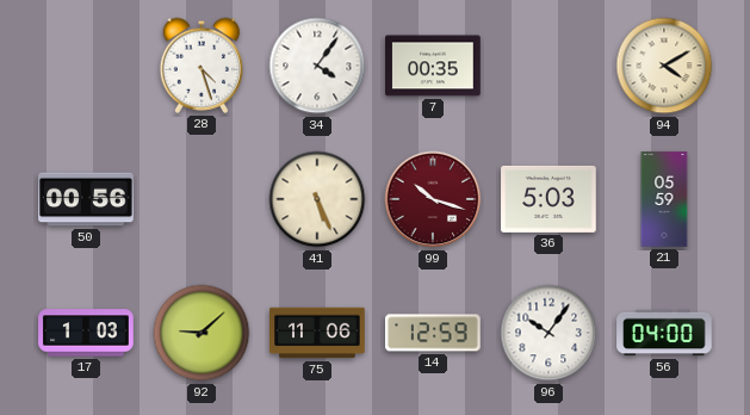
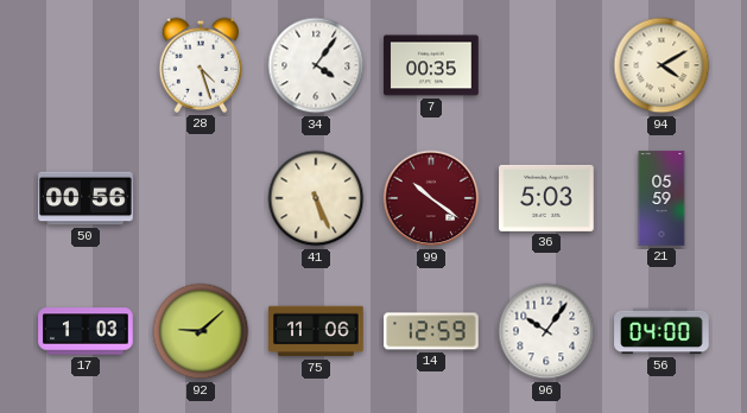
99: 10:18 -> 10:21
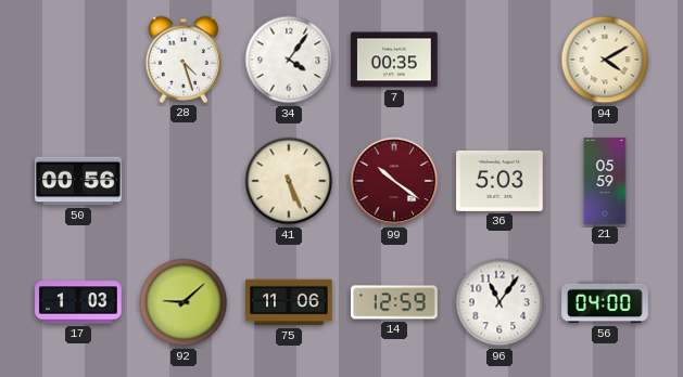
96: 10:06 -> 11:06
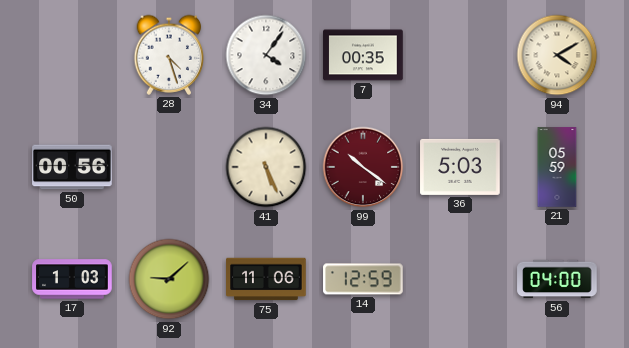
96: 11:06 -> none
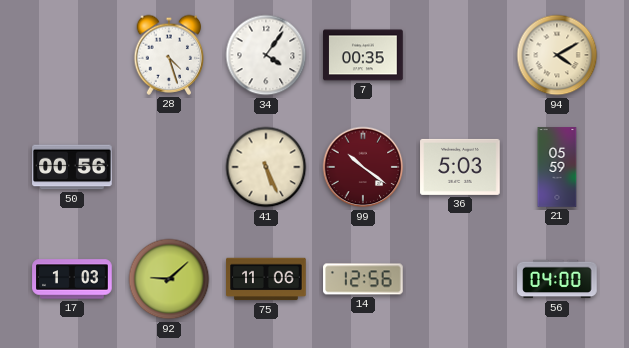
14: 12:59 -> 12:56
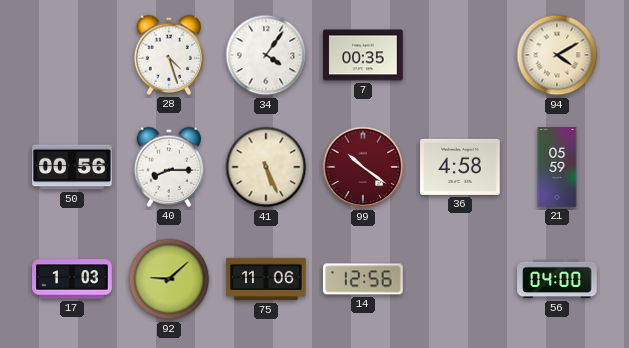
40: none -> 8:15
36: 5:03 -> 4:58
